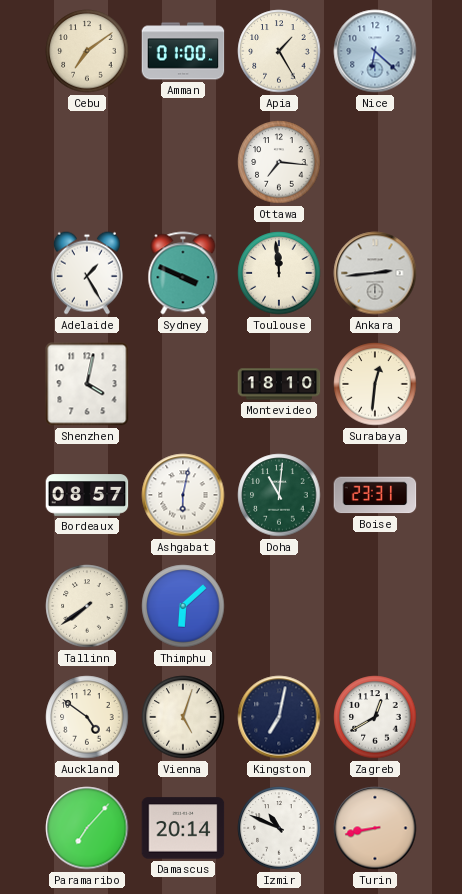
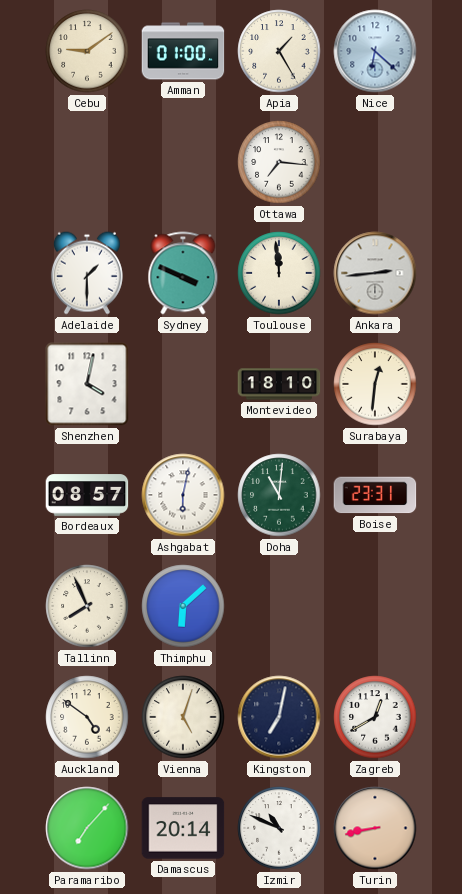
Cebu: 7:09 -> 9:09
Adelaide: 1:25 -> 1:30
Tallinn: 7:39 -> 7:56
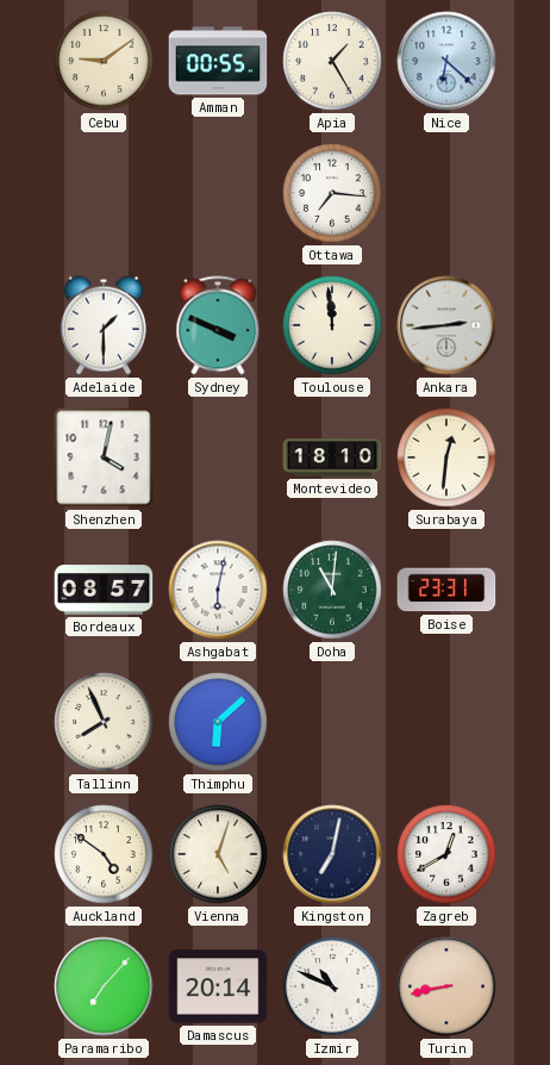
Amman: 01:00 -> 00:55
